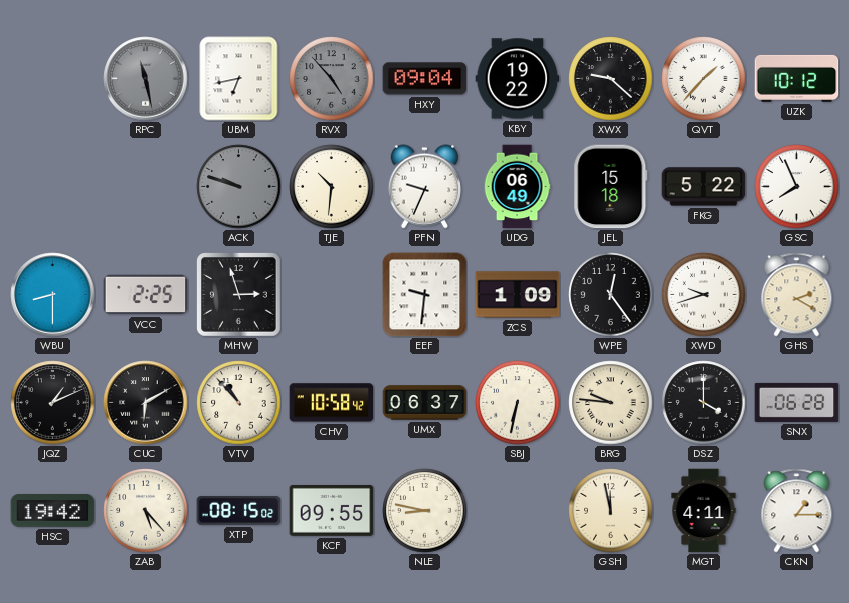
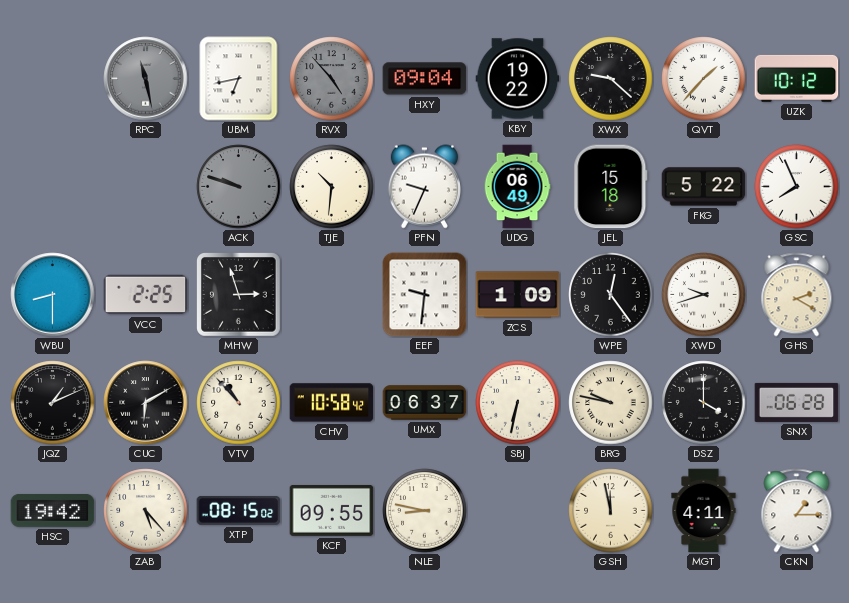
BRG: 9:46 -> 9:47
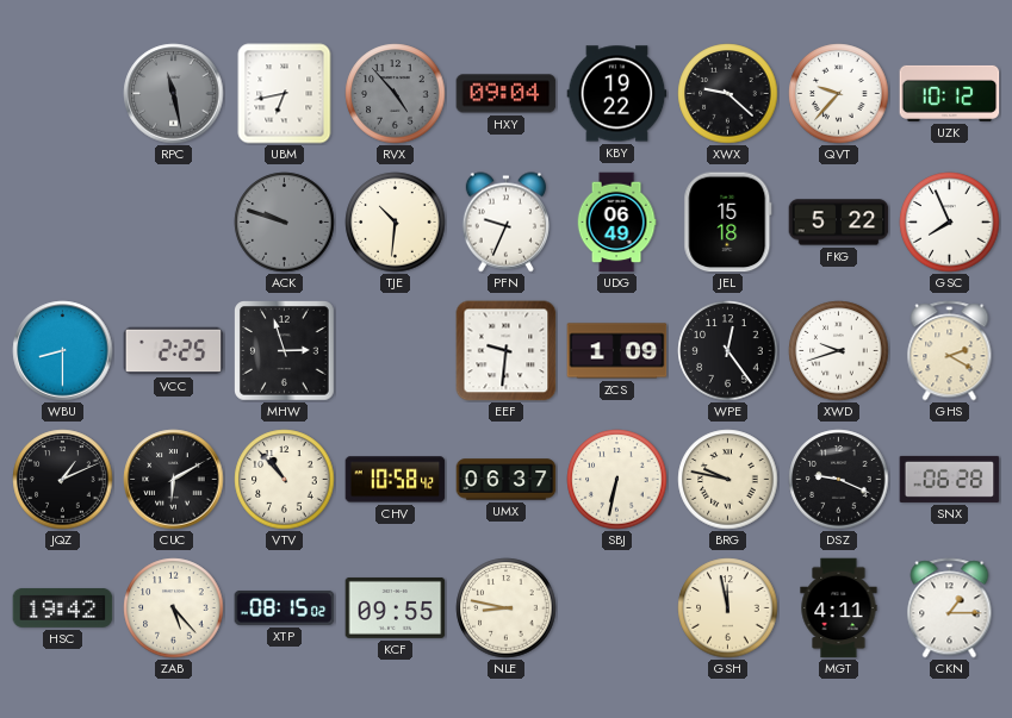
QVT: 1:37 -> 9:37
DSZ: 4:00 -> 9:19
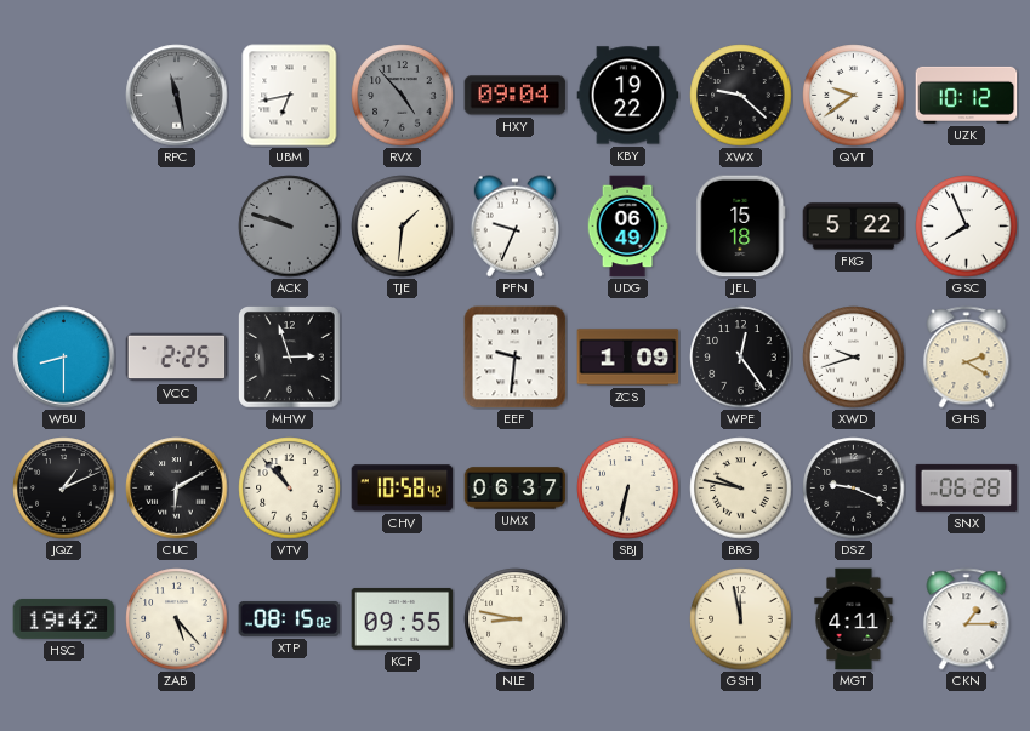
QVT: 9:37 -> 9:39
TJE: 10:31 -> 1:31
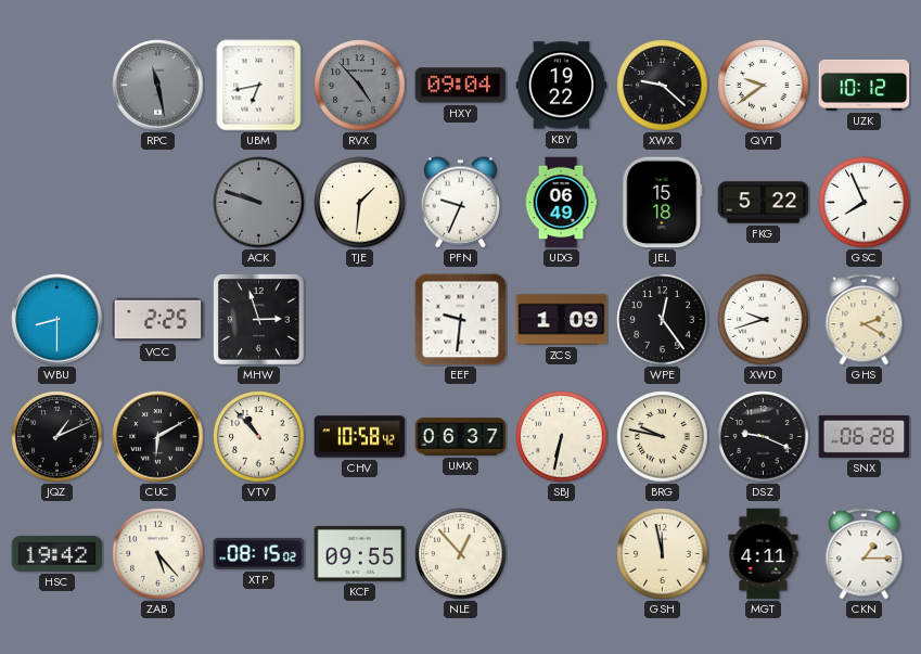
NLE: 8:47 -> 12:53
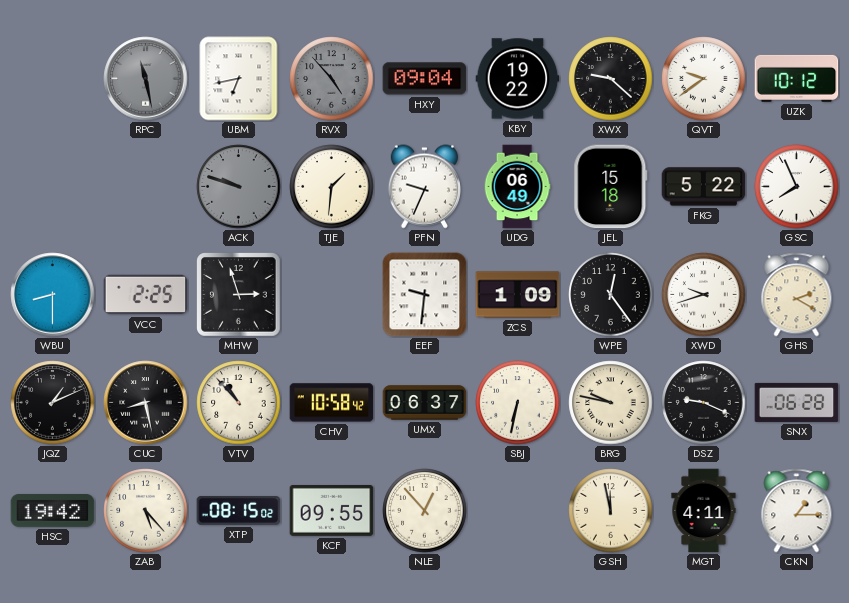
CUC: 6:10 -> 8:28
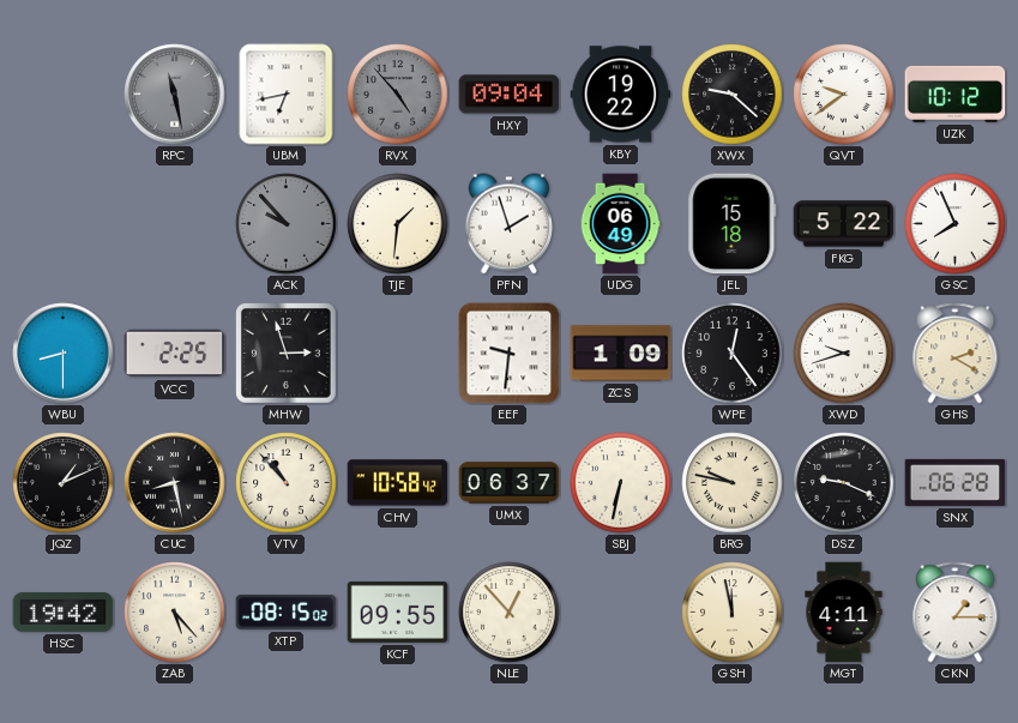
ACK: 9:48 -> 9:53
PFN: 9:34 -> 1:57
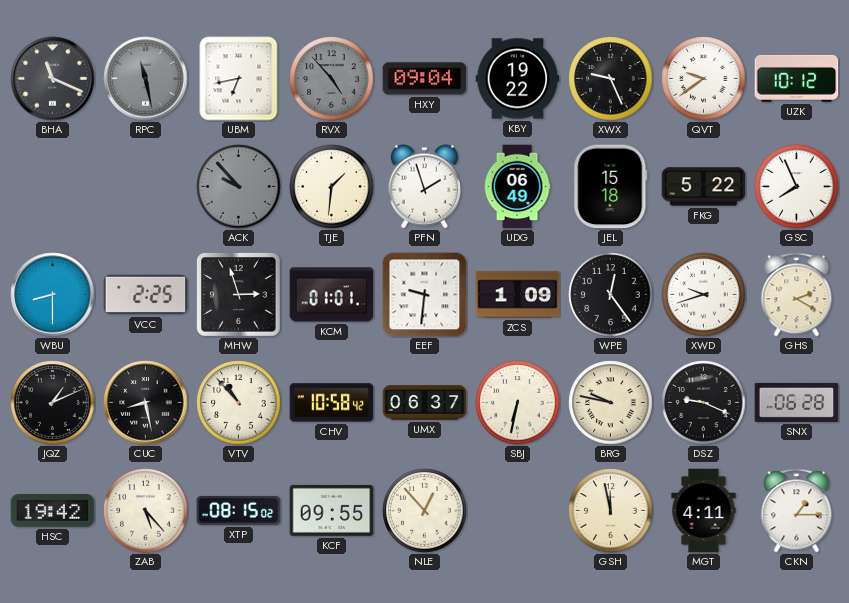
BHA: none -> 11:19
XWX: 9:22 -> 9:26
KCM: none -> 01:01
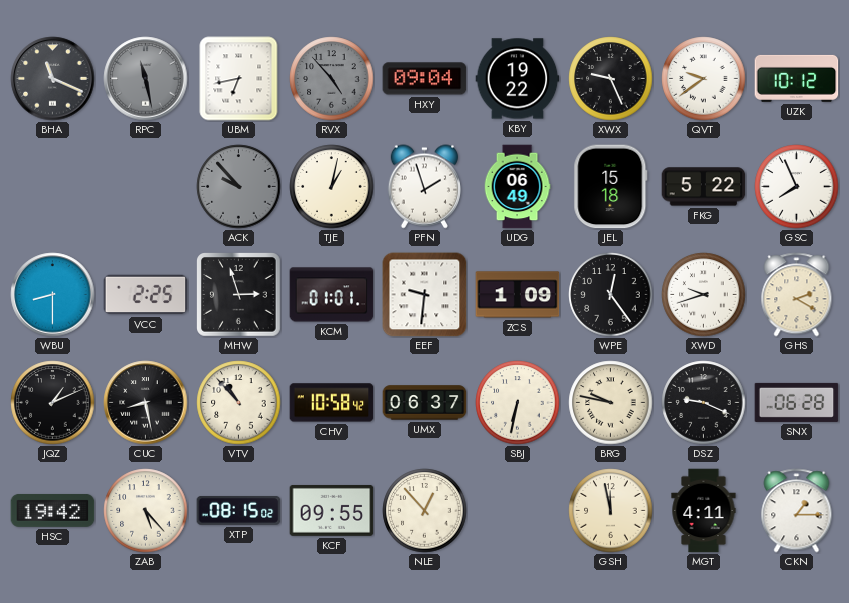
TJE: 1:31 -> 1:02
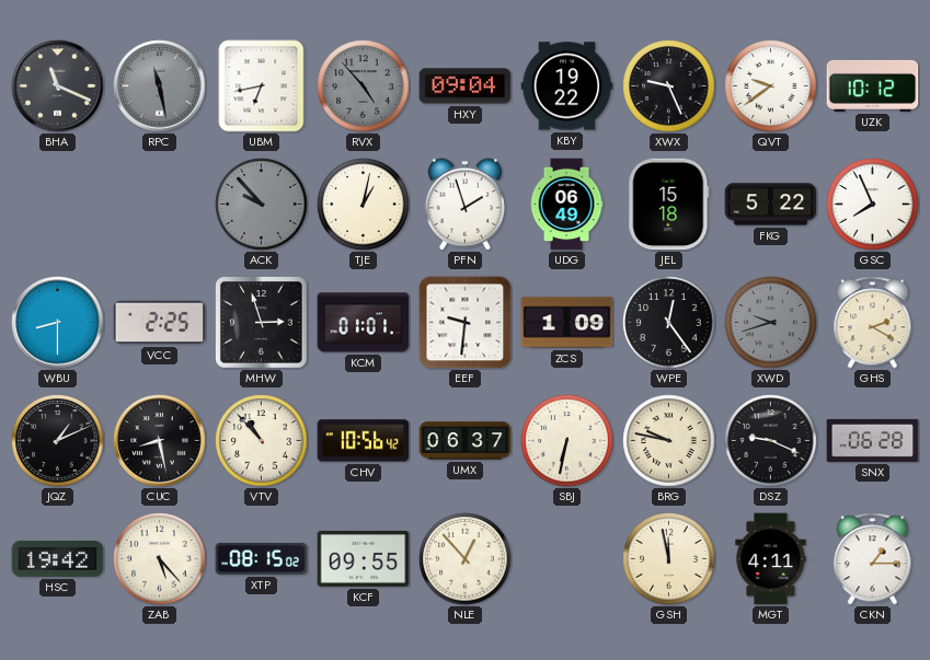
XWD dial: white -> grey
CHV: 10:58 -> 10:56
